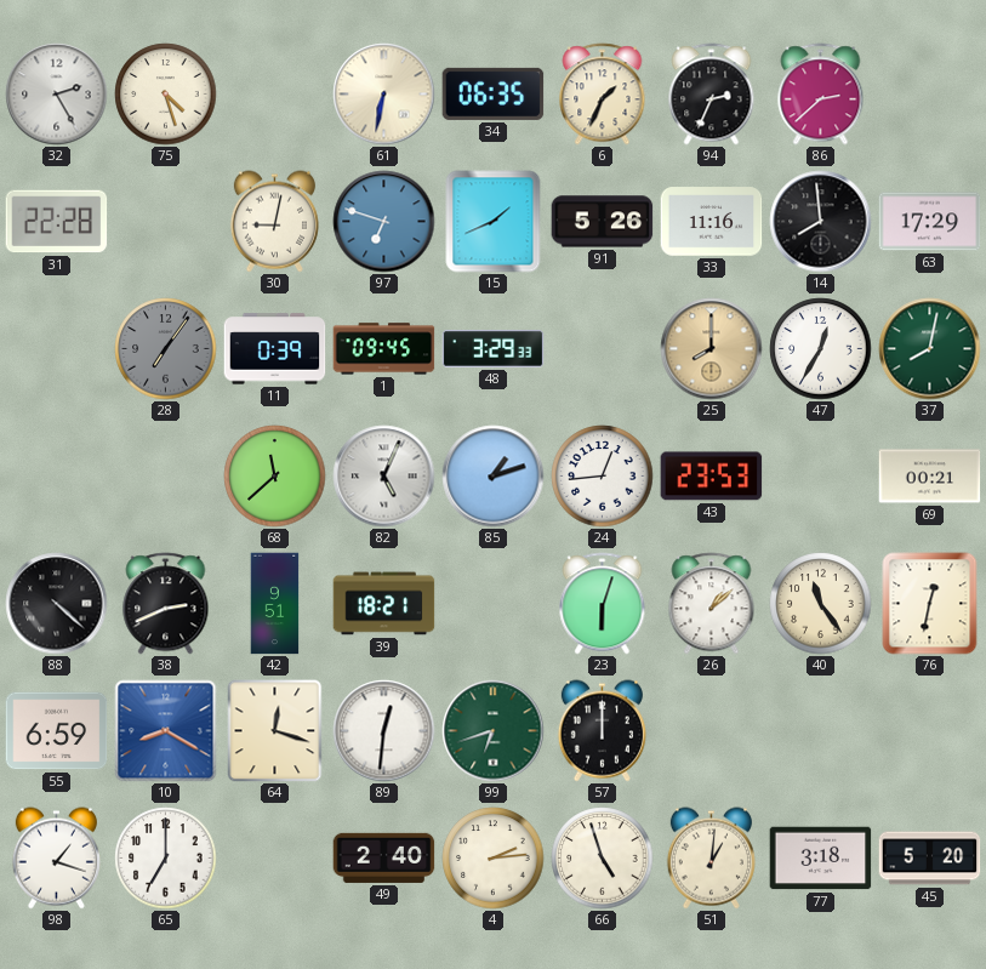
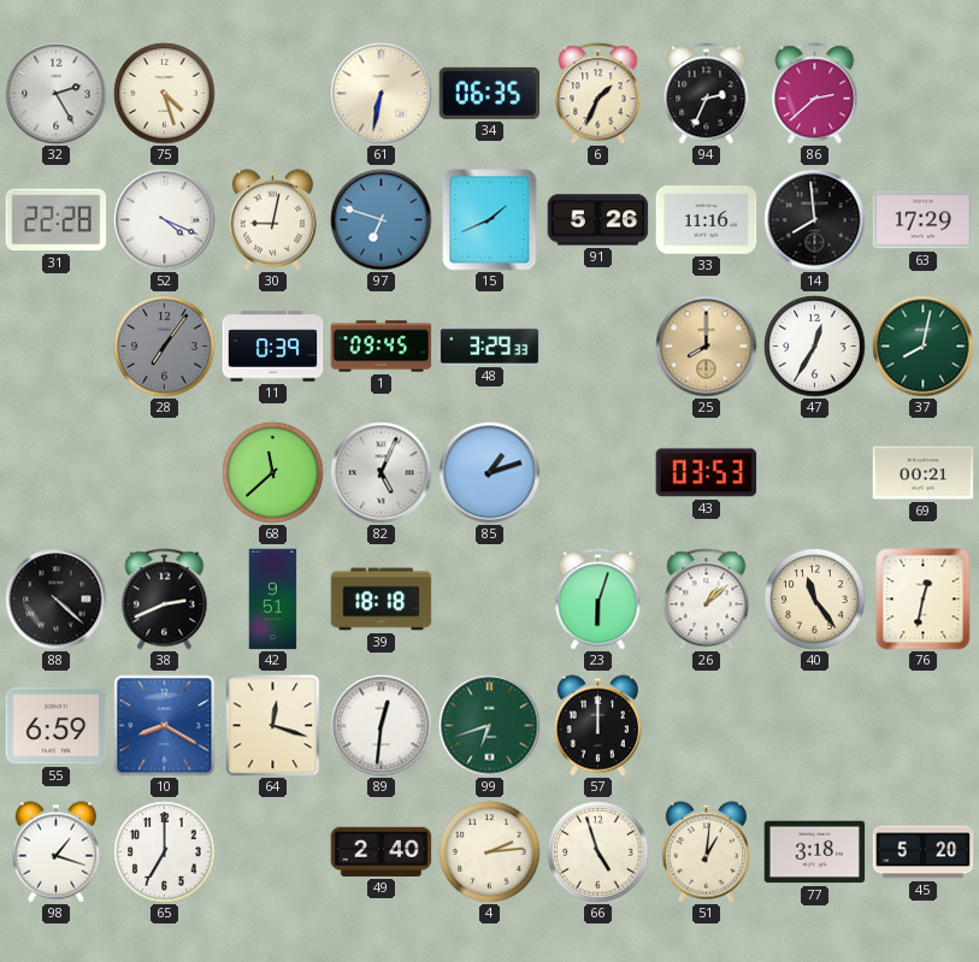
52: none -> 4:19
24: 12:44 -> none
43: 23:53 -> 03:53
39: 18:21 -> 18:18
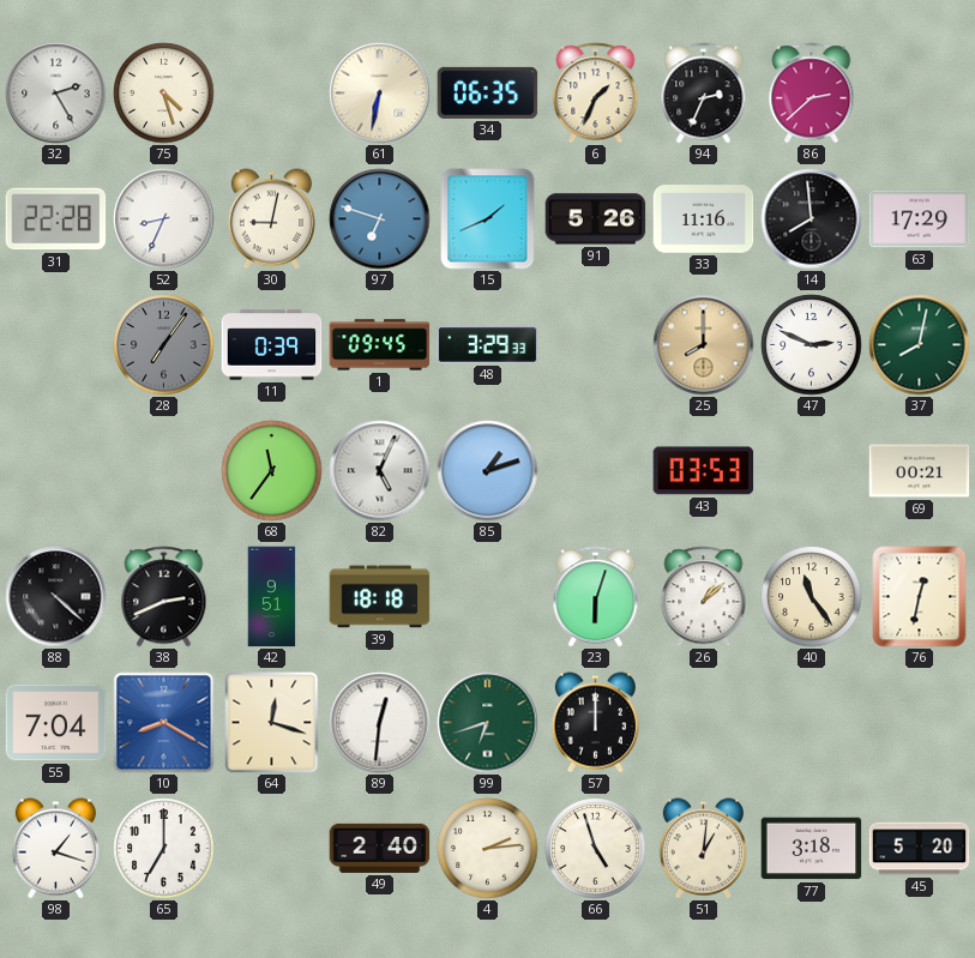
52: 4:19 -> 8:34
47: 12:35 -> 2:49
68: 11:38 -> 11:36
55: 6:59 -> 7:04
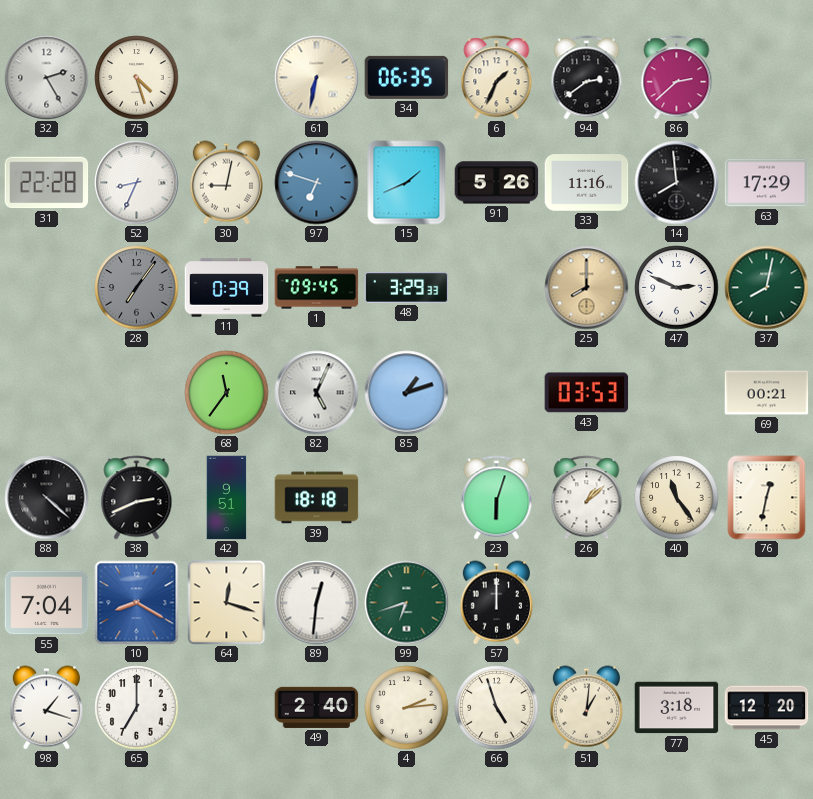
94: 2:34 -> 2:39
45: 5:20 -> 12:20
